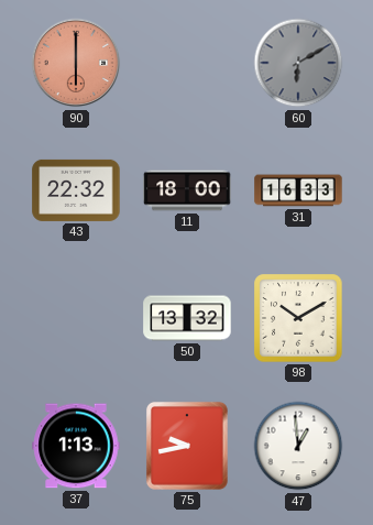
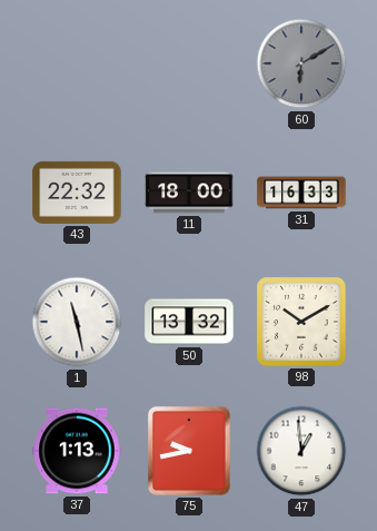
90: 6:00 -> none
1: none -> 11:28
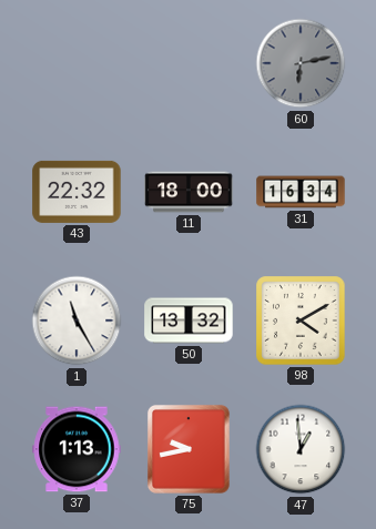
60: 6:10 -> 6:13
31: 16:33 -> 16:34
1: 11:28 -> 11:25
98: 10:10 -> 4:10
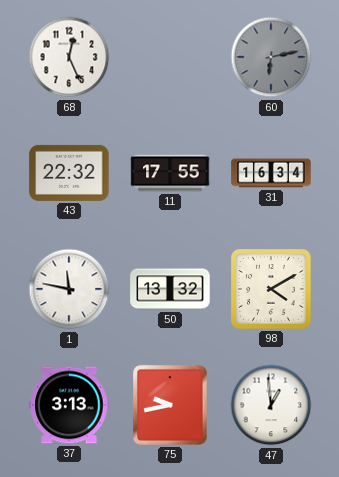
68: none -> 12:26
11: 18:00 -> 17:55
1: 11:25 -> 11:47
37: 1:13 -> 3:13
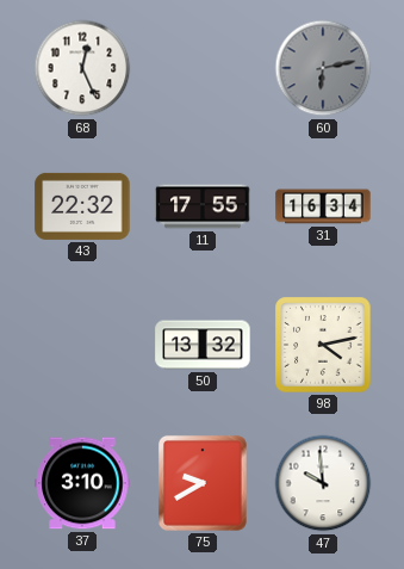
1: 11:47 -> none
98: 4:10 -> 4:13
37: 3:13 -> 3:10
75: 9:43 -> 9:40
47: 12:59 -> 9:59
